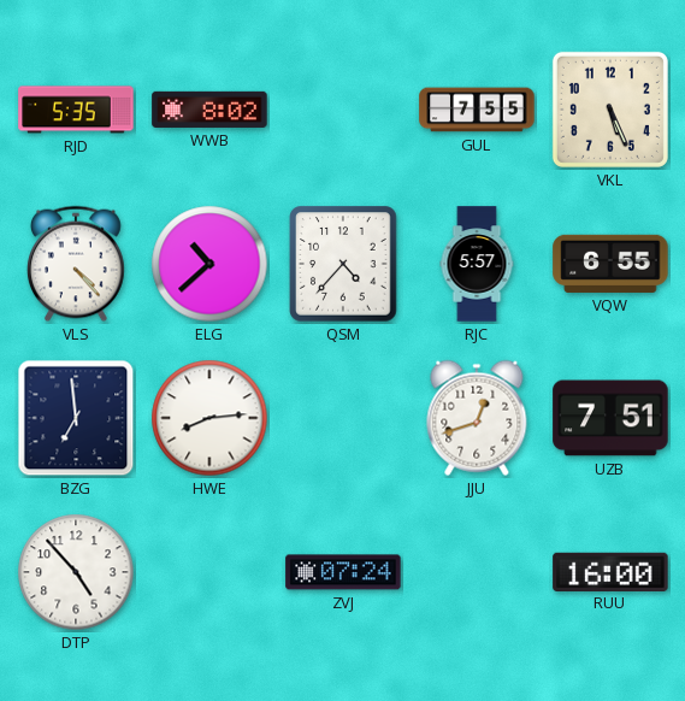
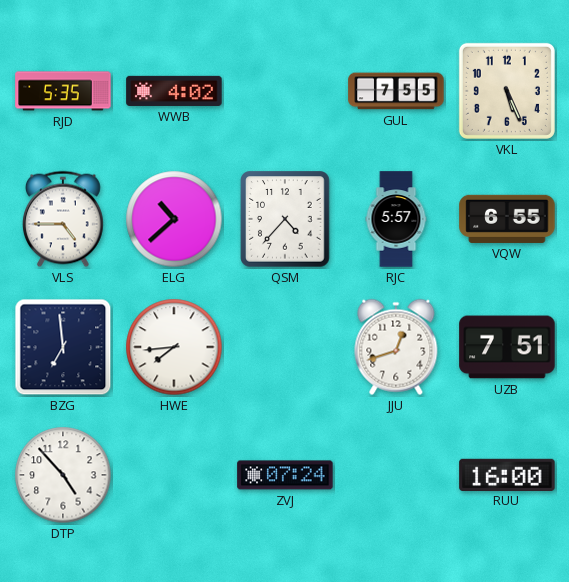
WWB: 8:02 -> 4:02
VLS: 4:23 -> 4:45
HWE: 8:14 -> 7:44
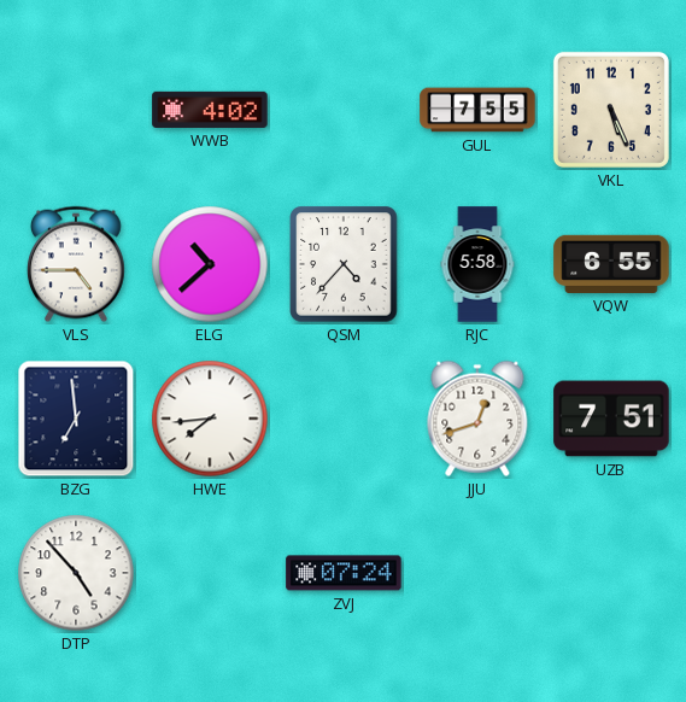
RJD: 5:35 -> none
RJC: 5:57 -> 5:58
RUU: 16:00 -> none
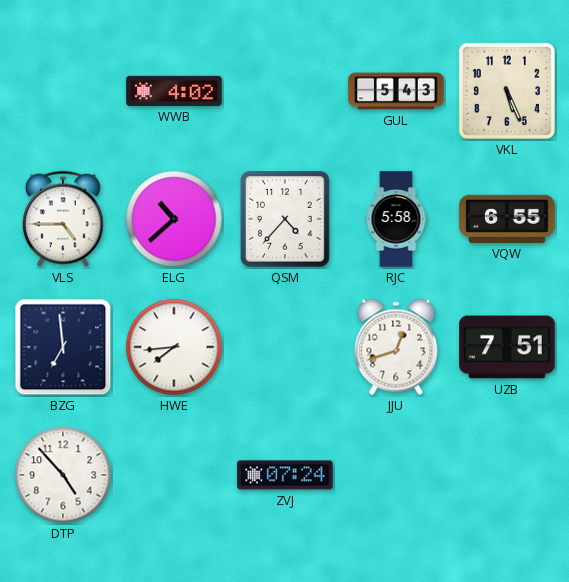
GUL: 7:55 -> 5:43
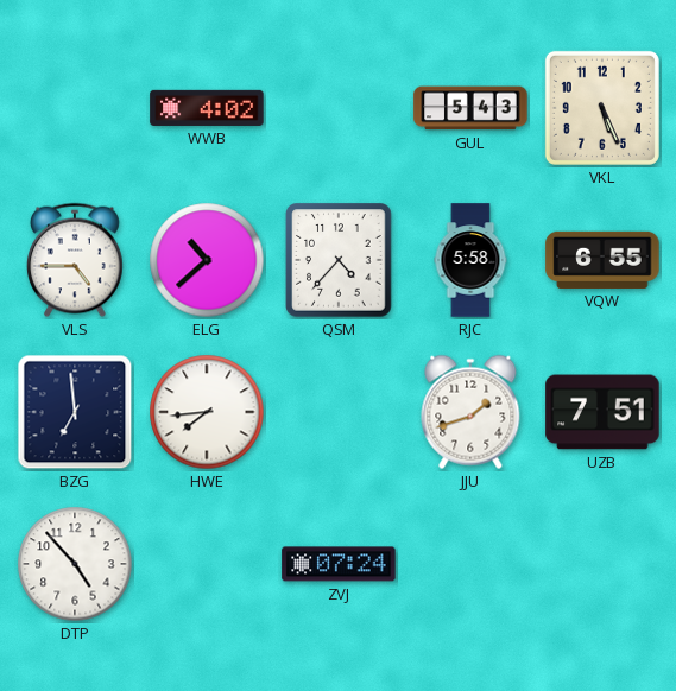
JJU: 12:42 -> 1:42
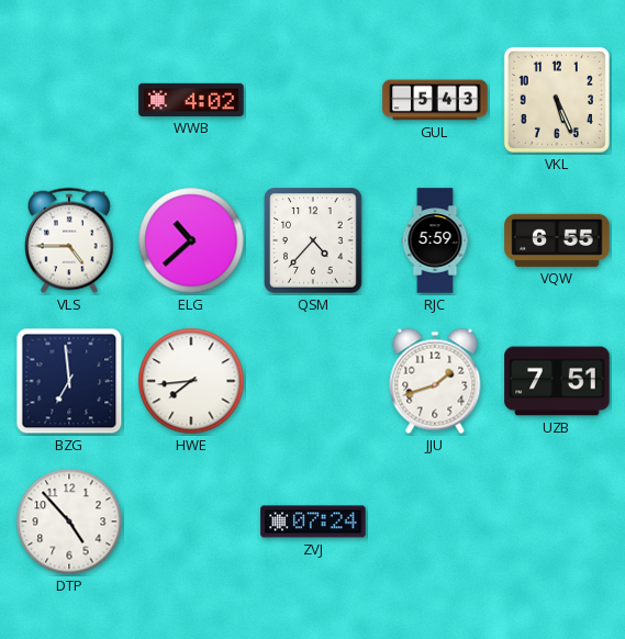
RJC: 5:58 -> 5:59
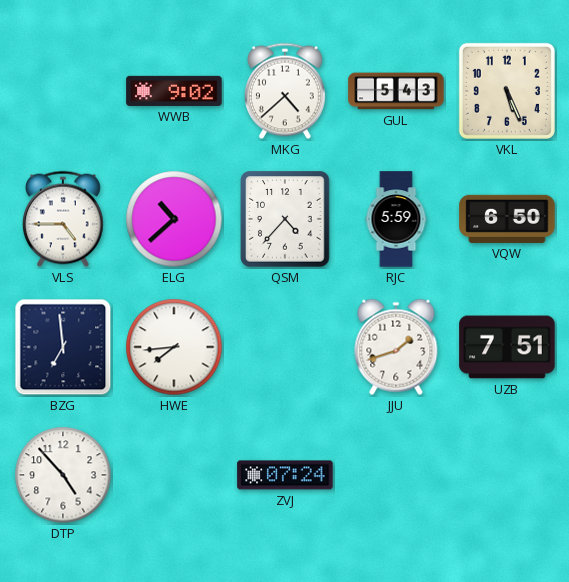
WWB: 4:02 -> 9:02
MKG: none -> 4:38
VQW: 6:55 -> 6:50
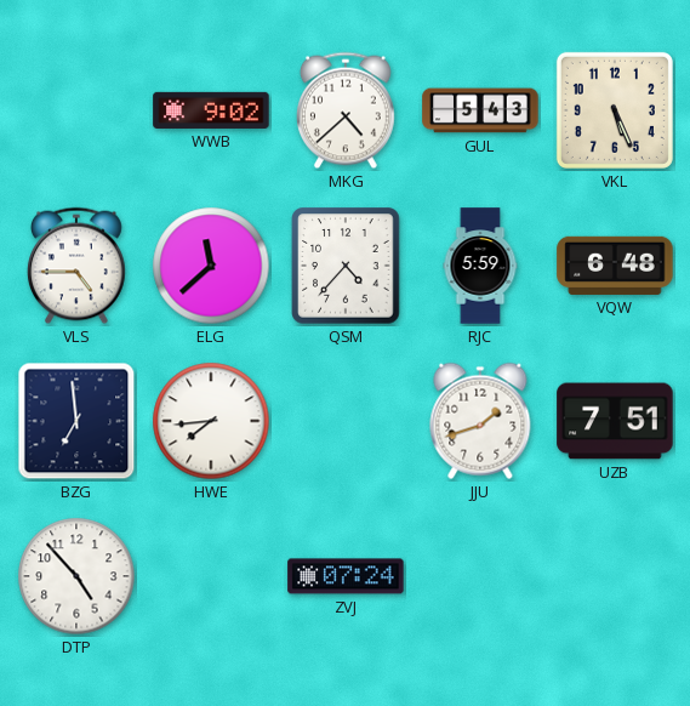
ELG: 10:38 -> 11:38
VQW: 6:50 -> 6:48
